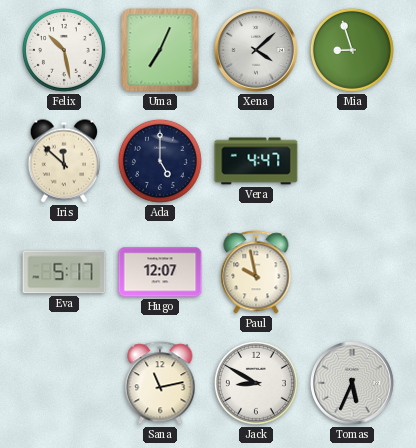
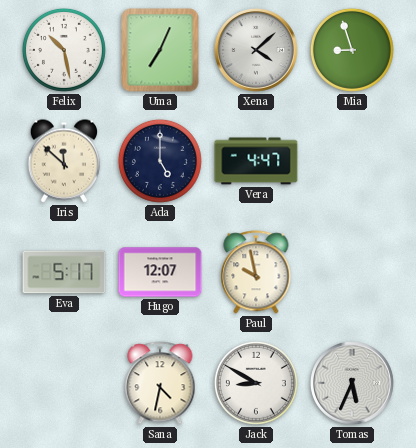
Sana: 11:13 -> 4:32
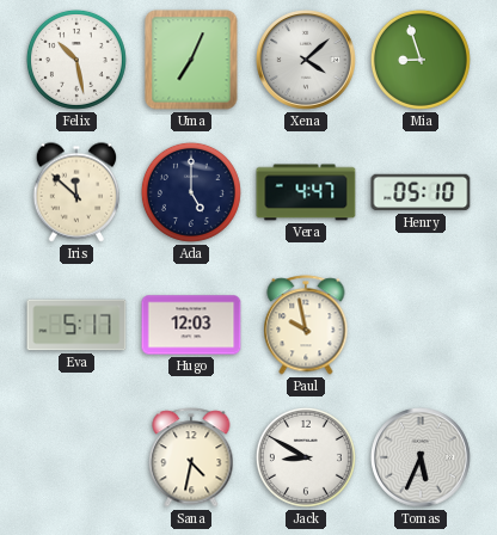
Henry: none -> 05:10
Hugo: 12:07 -> 12:03
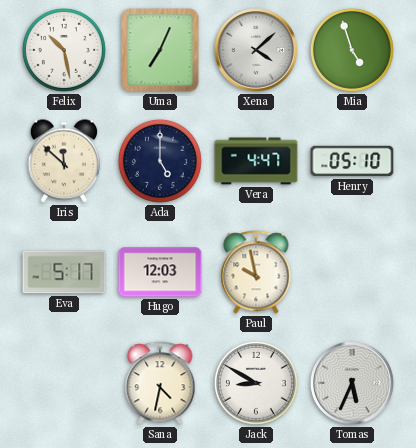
Mia: 8:57 -> 4:57
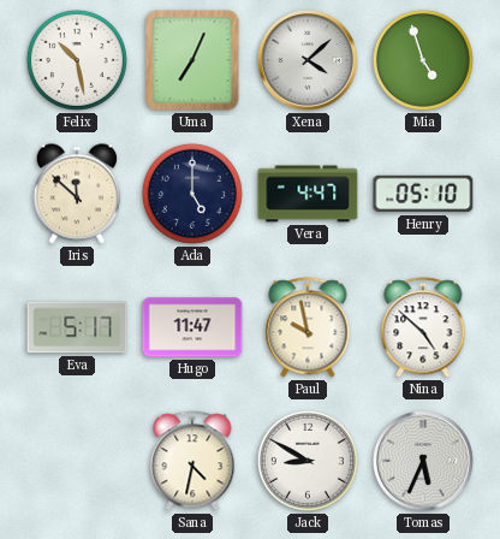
Hugo: 12:03 -> 11:47
Nina: none -> 4:52
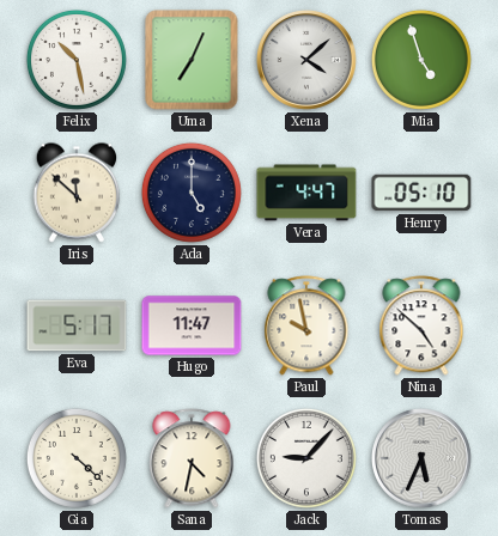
Gia: none -> 4:22
Jack: 8:50 -> 9:07
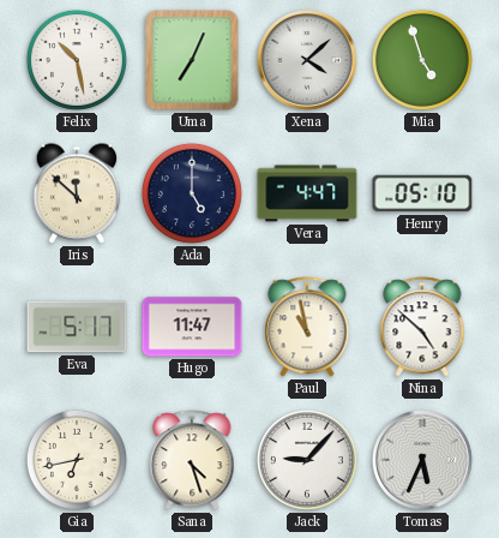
Paul: 9:58 -> 10:58
Gia: 4:22 -> 6:43
Sana: 4:32 -> 4:27
